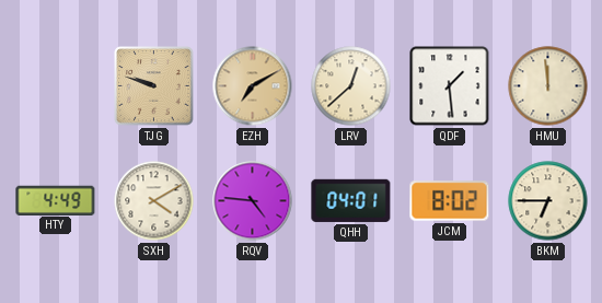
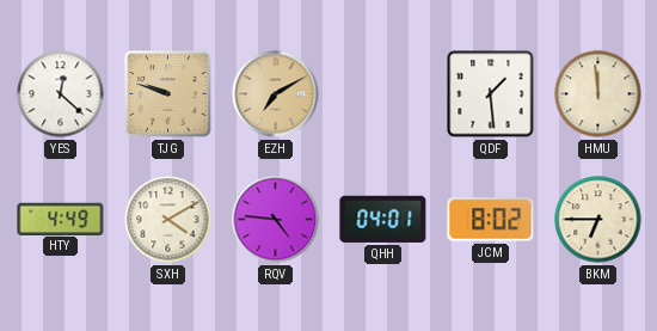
YES: none -> 12:22
LRV: 12:38 -> none
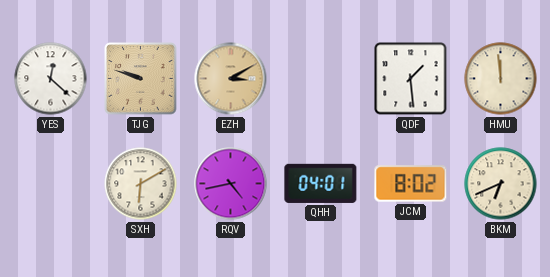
EZH: 7:10 -> 3:10
HTY: 4:49 -> none
SXH: 4:10 -> 6:10
RQV: 4:46 -> 4:43
BKM: 6:45 -> 6:41
